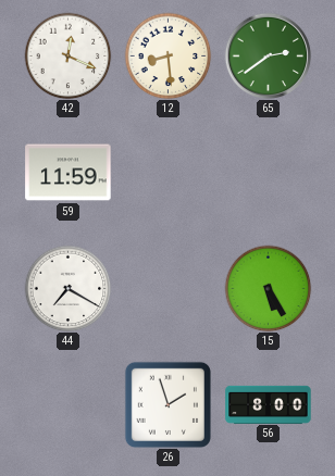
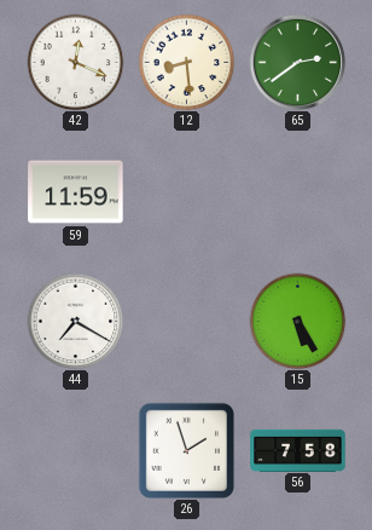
56: 8:00 -> 7:58
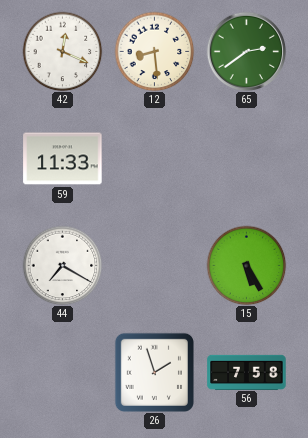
59: 11:59 -> 11:33
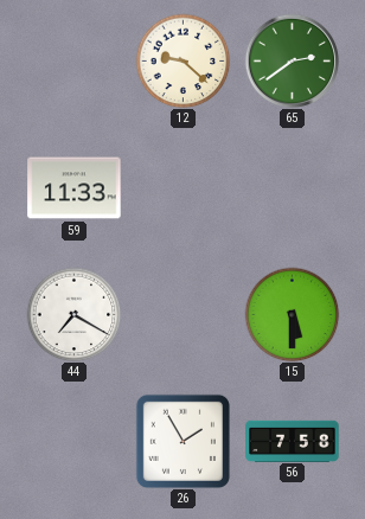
42: 12:19 -> none
12: 8:29 -> 9:22
15: 5:25 -> 5:30
26: 1:57 -> 1:55
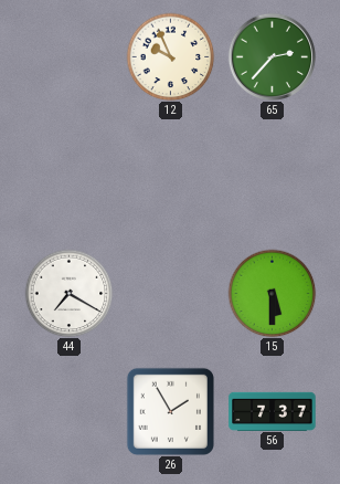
12: 9:22 -> 9:56
65: 2:39 -> 2:37
59: 11:33 -> none
56: 7:58 -> 7:37
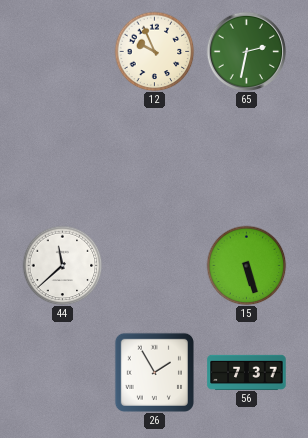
65: 2:37 -> 2:32
44: 7:20 -> 11:38
15: 5:30 -> 5:27
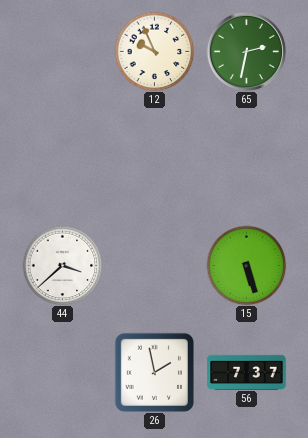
44: 11:38 -> 3:38
26: 1:55 -> 1:58
